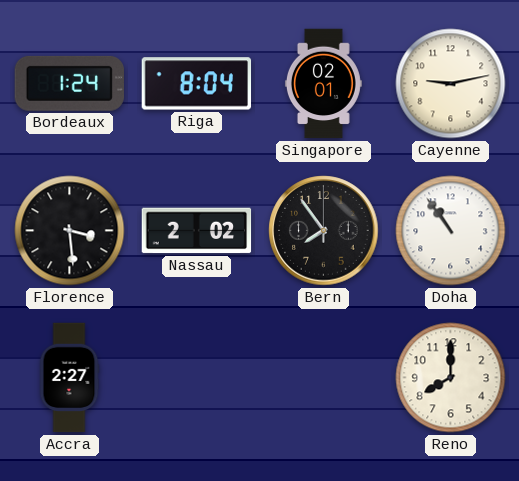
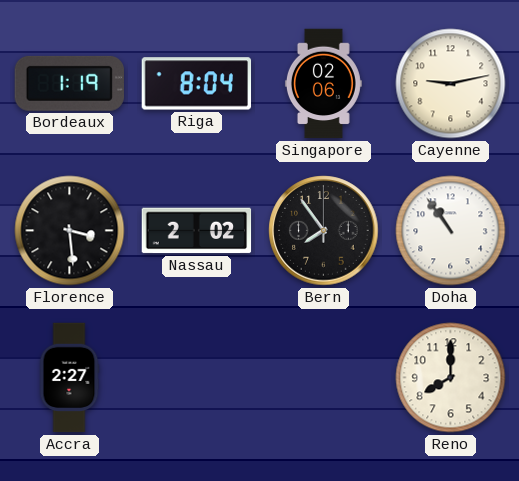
Bordeaux: 1:24 -> 1:19
Singapore: 02:01 -> 02:06
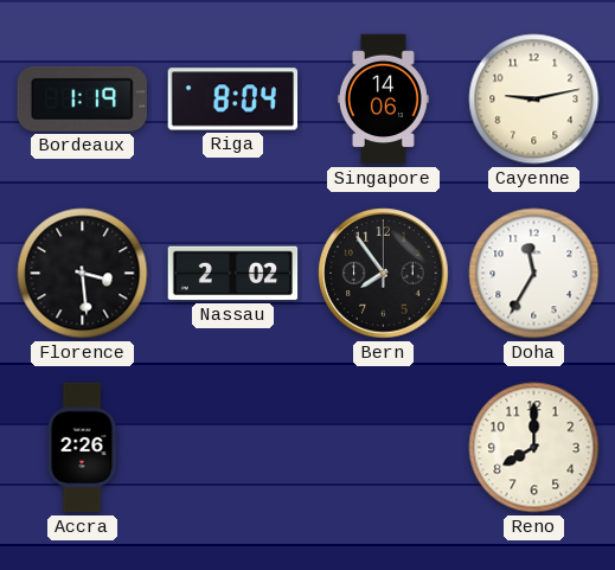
Singapore: 02:06 -> 14:06
Doha: 10:54 -> 11:35
Accra: 2:27 -> 2:26
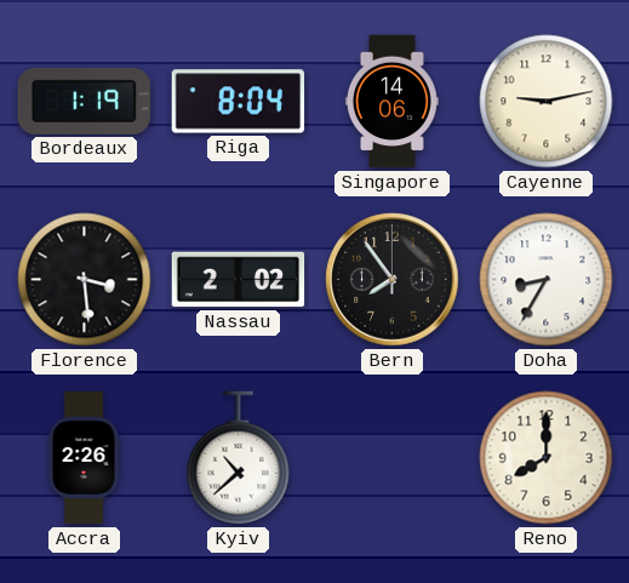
Doha: 11:35 -> 8:35
Kyiv: none -> 10:38
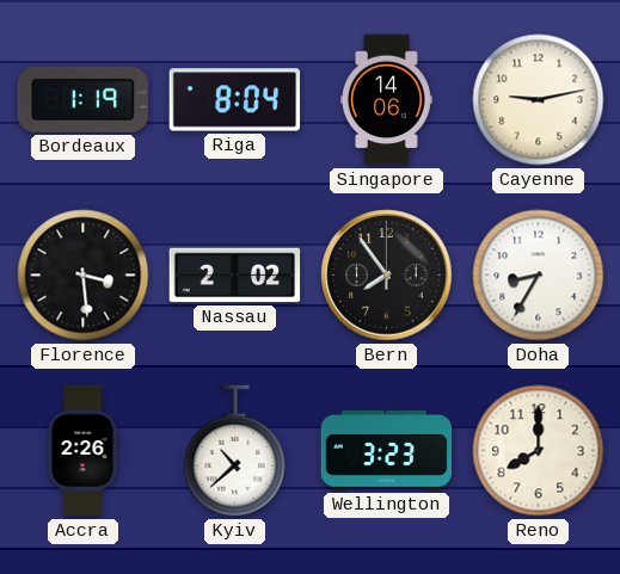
Wellington: none -> 3:23
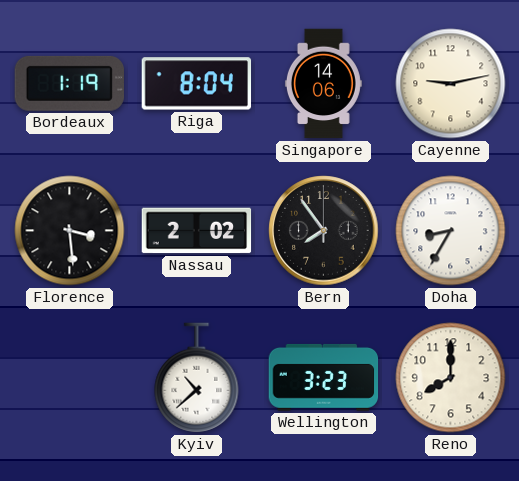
Accra: 2:26 -> none
